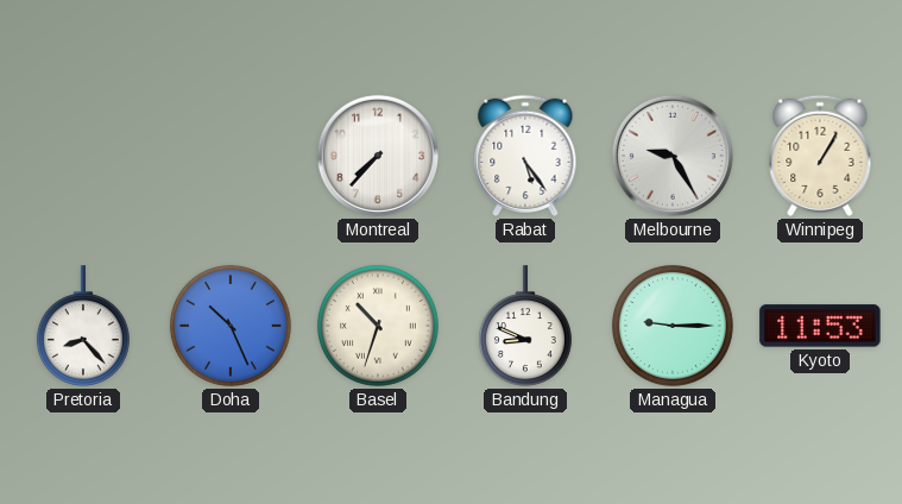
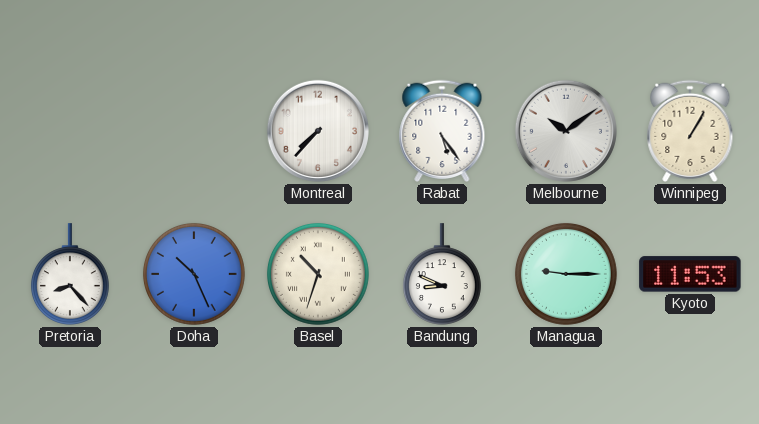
Melbourne: 9:25 -> 10:09
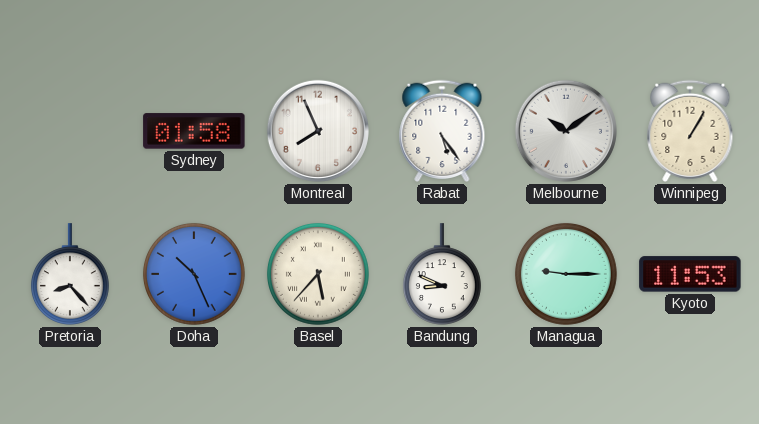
Sydney: none -> 01:58
Montreal: 7:37 -> 7:56
Basel: 10:33 -> 5:37
